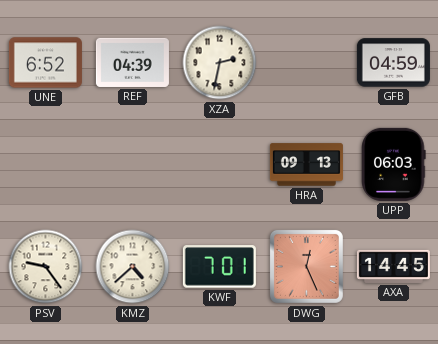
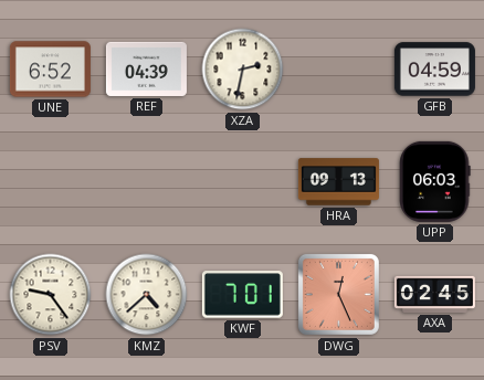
AXA: 14:45 -> 02:45
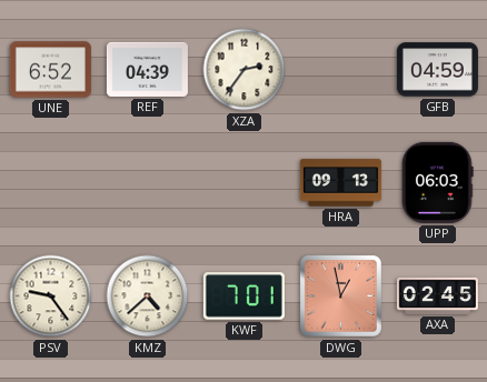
XZA: 2:32 -> 2:36
DWG: 12:26 -> 12:58
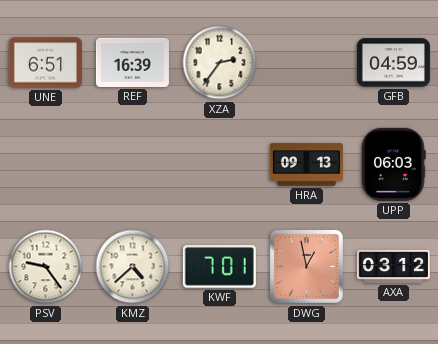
UNE: 6:52 -> 6:51
REF: 04:39 -> 16:39
AXA: 02:45 -> 03:12
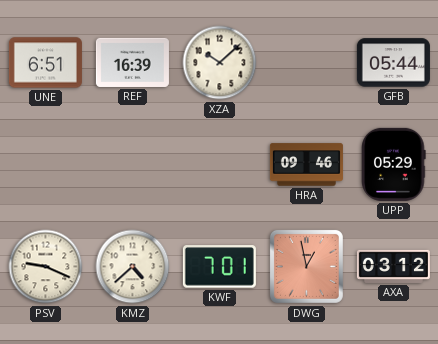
XZA: 2:36 -> 10:08
GFB: 04:59 -> 05:44
HRA: 09:13 -> 09:46
UPP: 06:03 -> 05:29
PSV: 9:24 -> 9:19
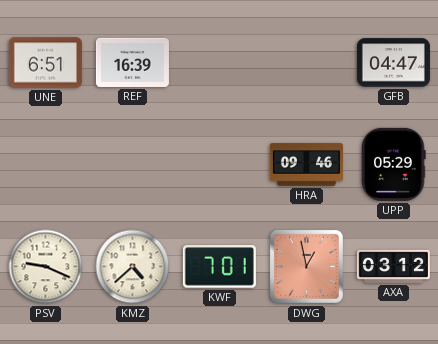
XZA: 10:08 -> none
GFB: 05:44 -> 04:47
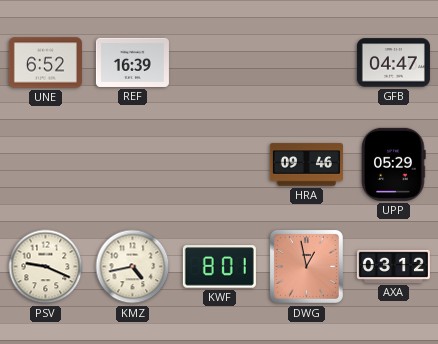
UNE: 6:51 -> 6:52
KMZ: 4:38 -> 4:43
KWF: 7:01 -> 8:01
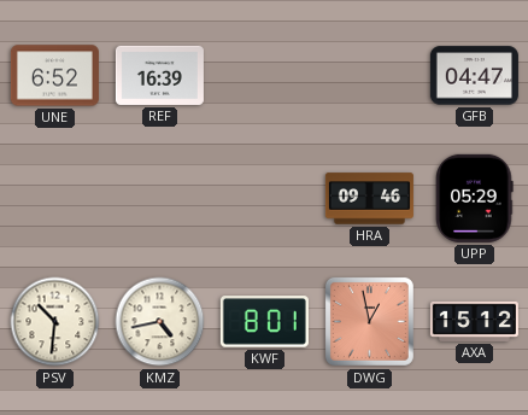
PSV: 9:19 -> 10:31
AXA: 03:12 -> 15:12
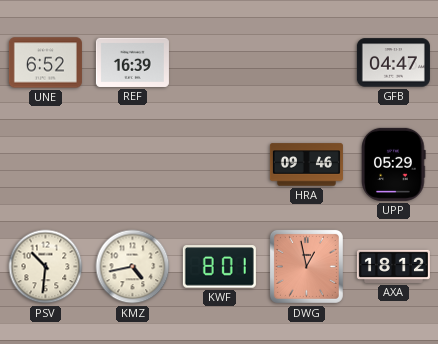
AXA: 15:12 -> 18:12
